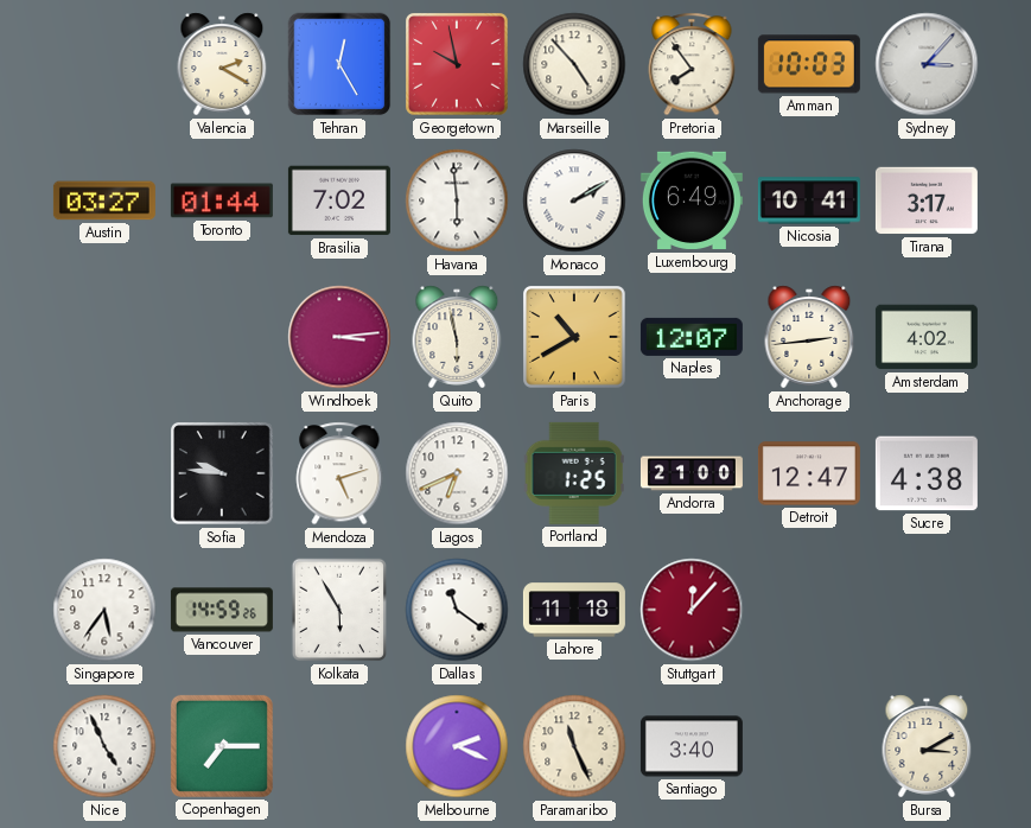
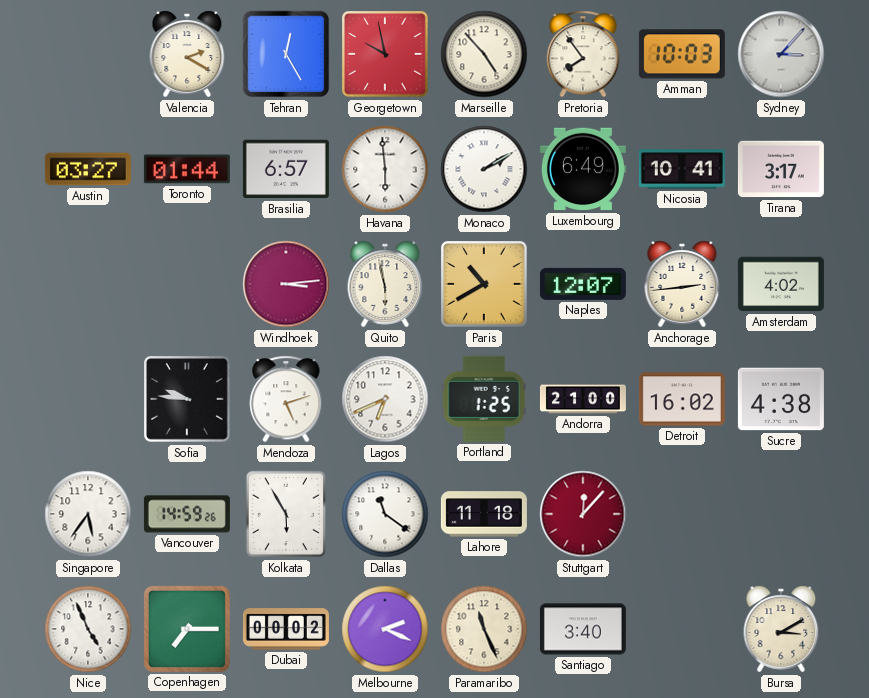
Brasilia: 7:02 -> 6:57
Detroit: 12:47 -> 16:02
Dubai: none -> 00:02
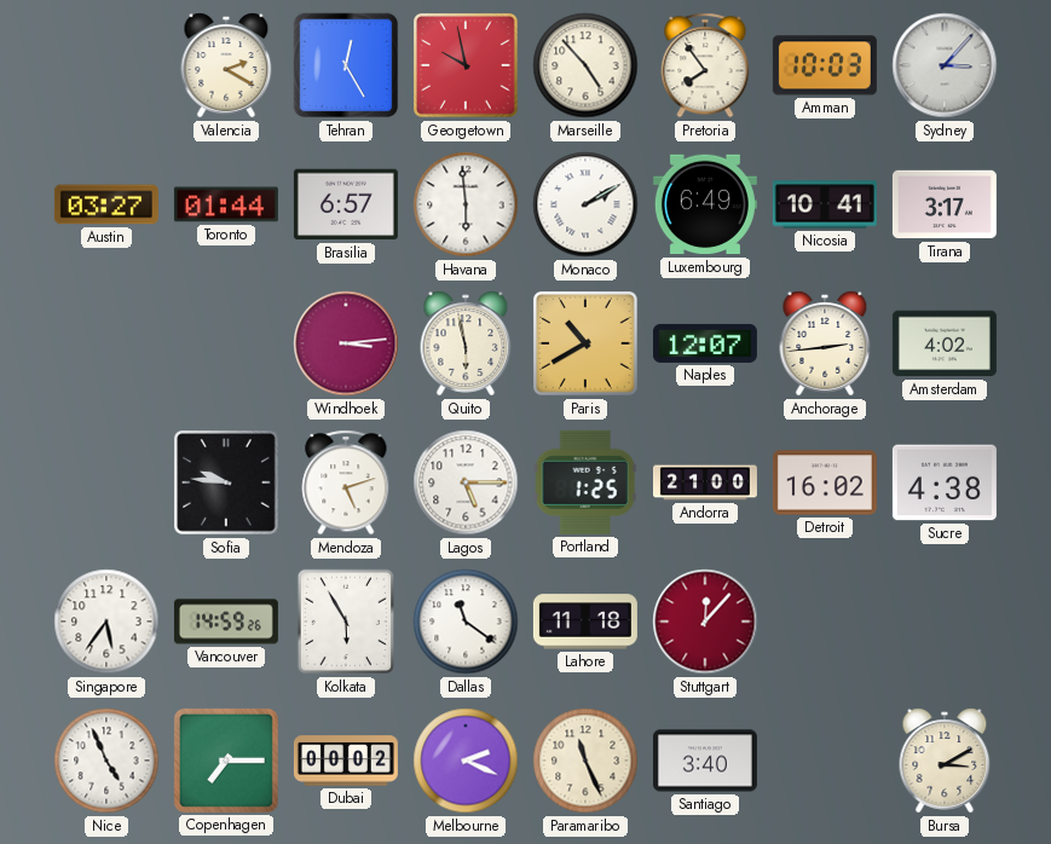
Lagos: 6:41 -> 5:15
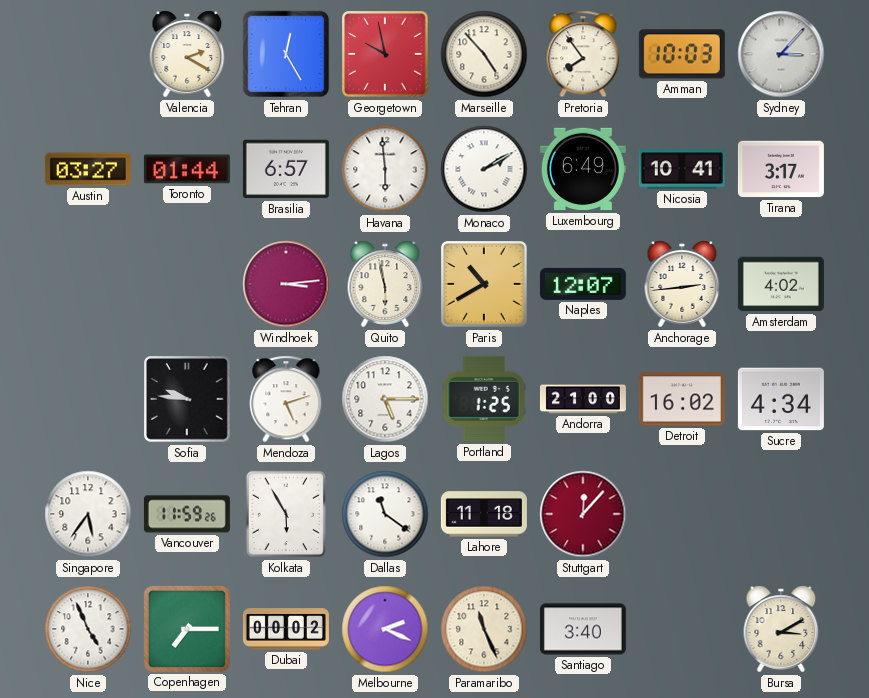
Sucre: 4:38 -> 4:34
Vancouver: 14:59 -> 11:59
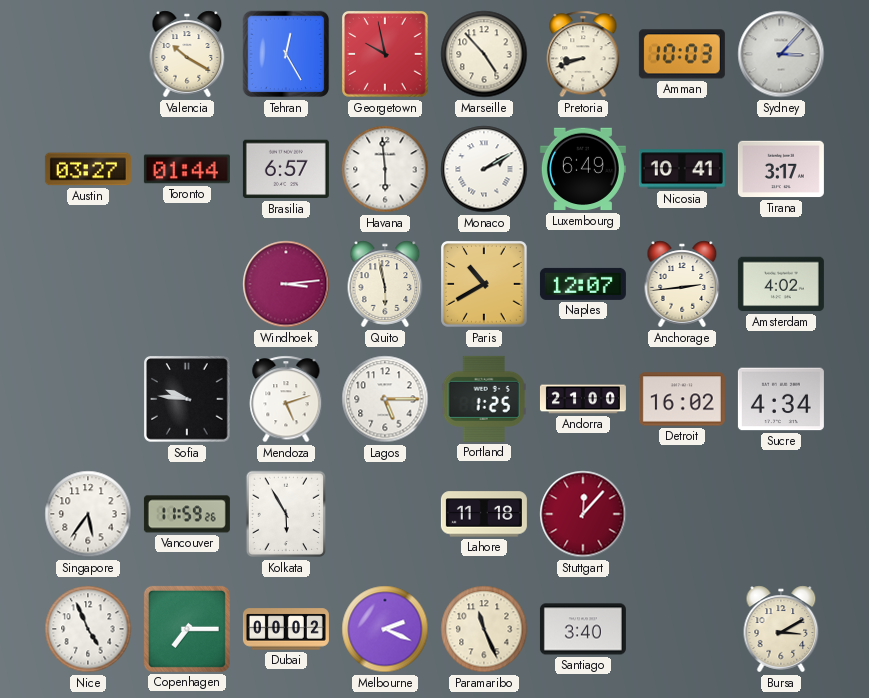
Valencia: 2:20 -> 10:20
Pretoria: 7:54 -> 8:42
Dallas: 11:21 -> none
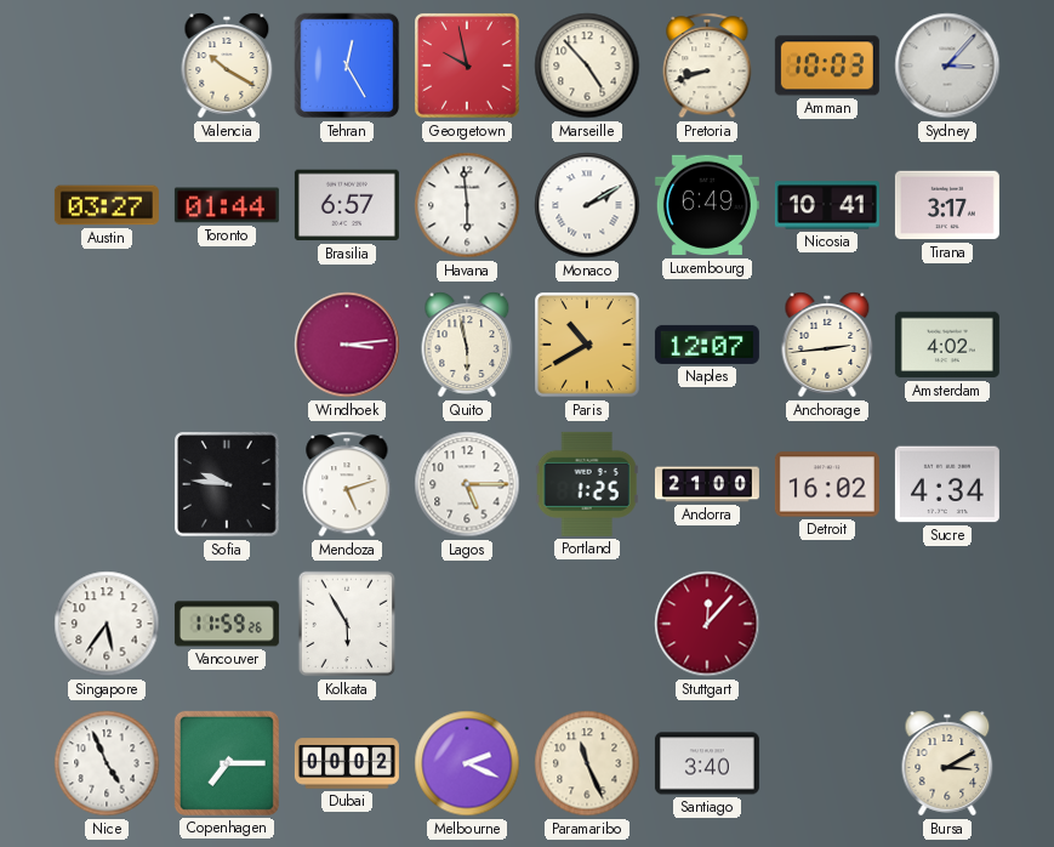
Lahore: 11:18 -> none
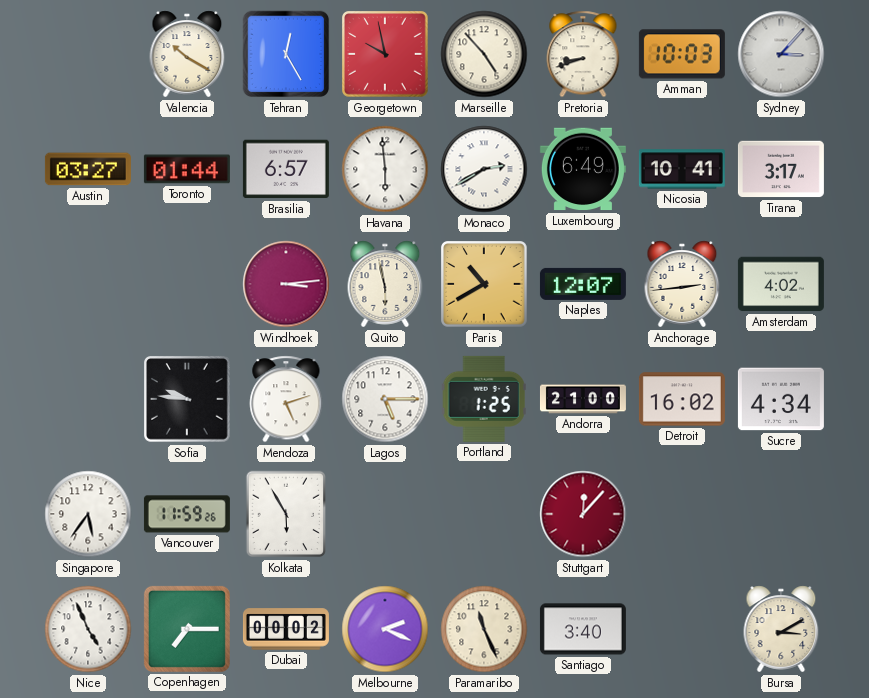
Monaco: 2:10 -> 2:40
